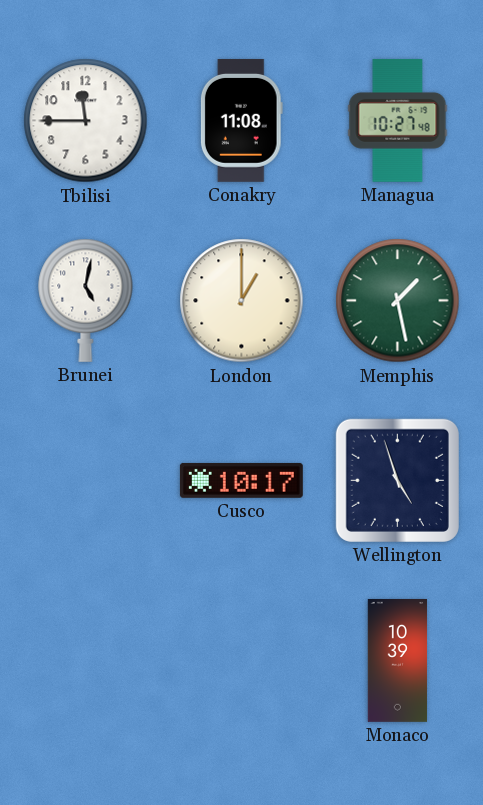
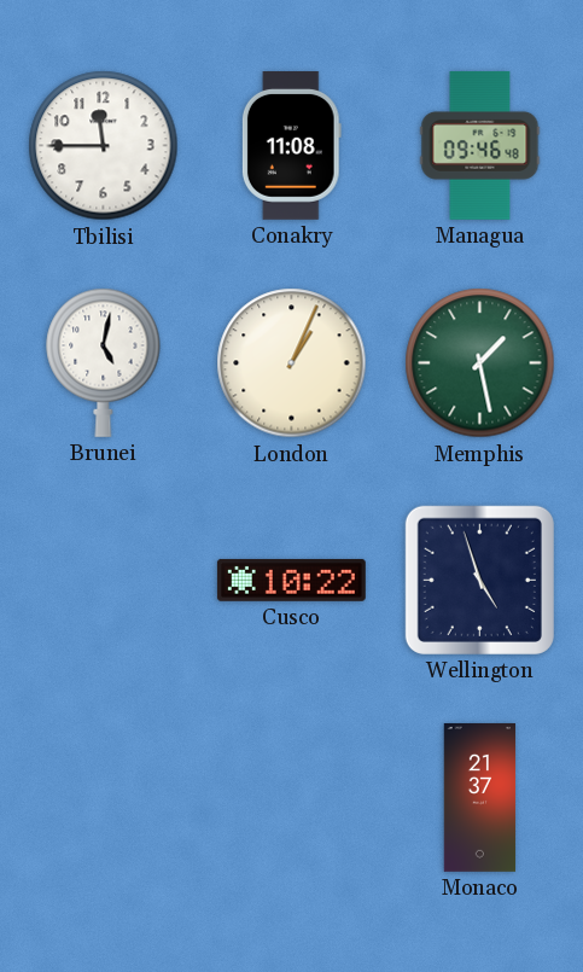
Managua: 10:27 -> 09:46
London: 1:00 -> 1:04
Cusco: 10:17 -> 10:22
Monaco: 10:39 -> 21:37
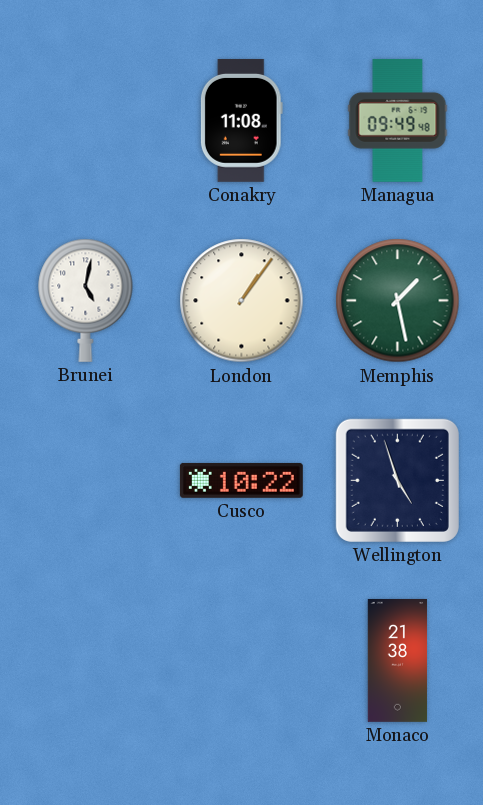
Tbilisi: 11:45 -> none
Managua: 09:46 -> 09:49
London: 1:04 -> 1:06
Monaco: 21:37 -> 21:38
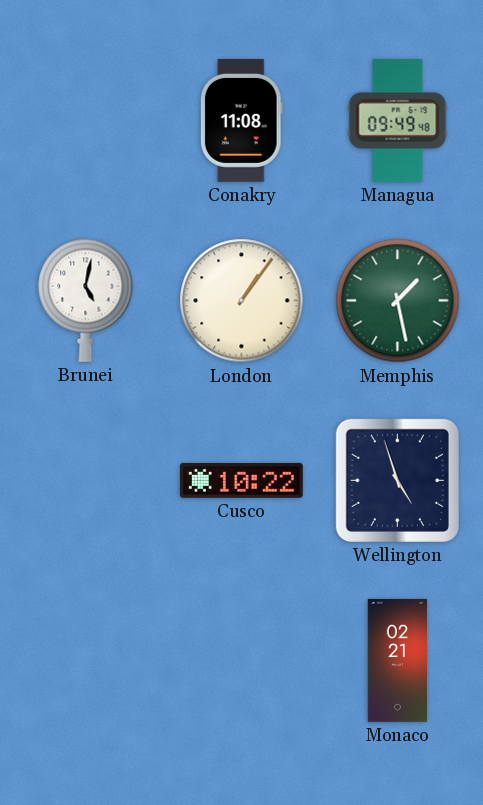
Monaco: 21:38 -> 02:21
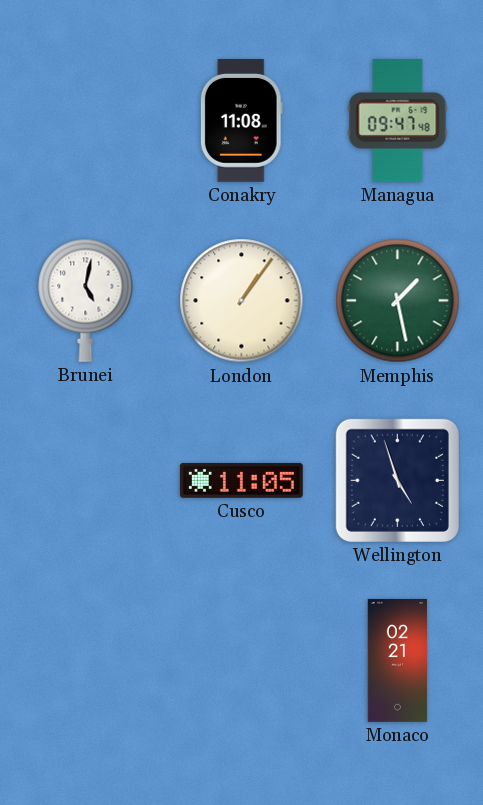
Managua: 09:49 -> 09:47
Cusco: 10:22 -> 11:05
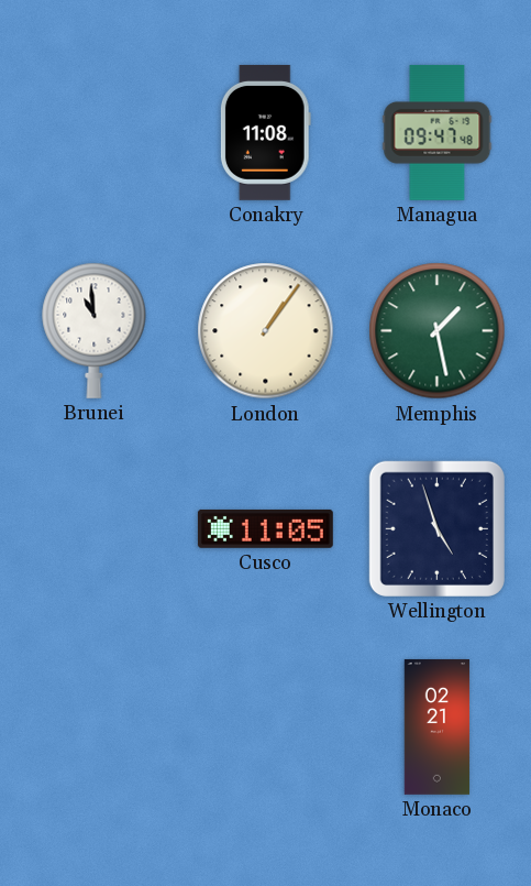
Brunei: 5:02 -> 10:59
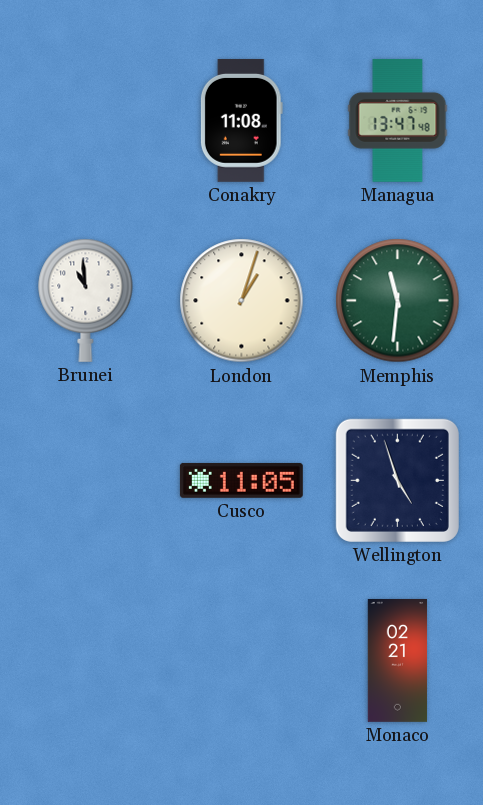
Managua: 09:47 -> 13:47
London: 1:06 -> 1:03
Memphis: 1:28 -> 11:31
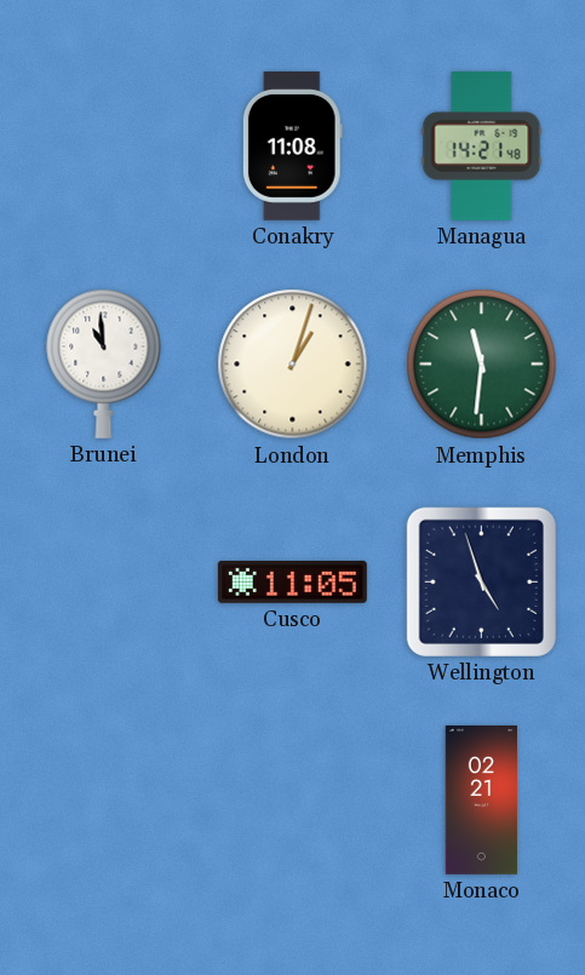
Managua: 13:47 -> 14:21
